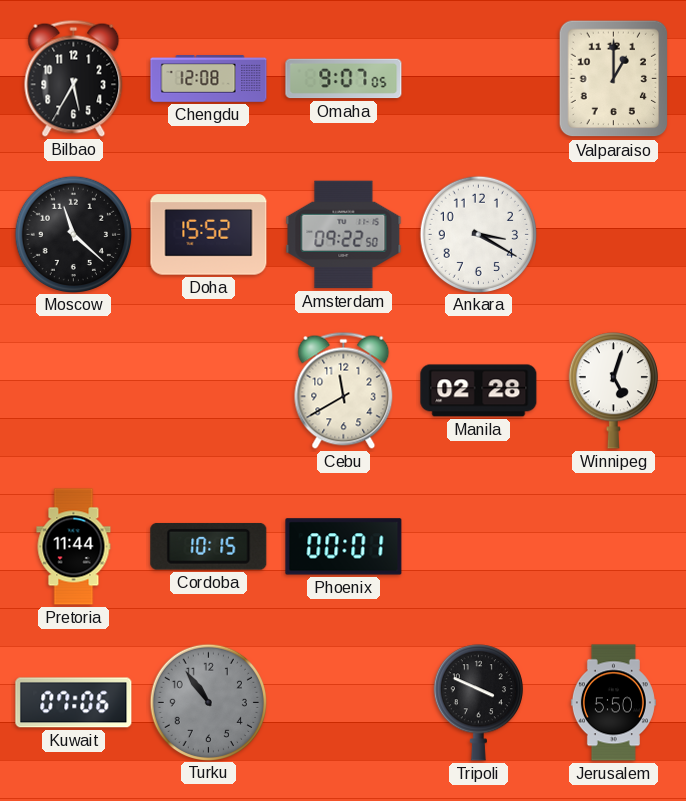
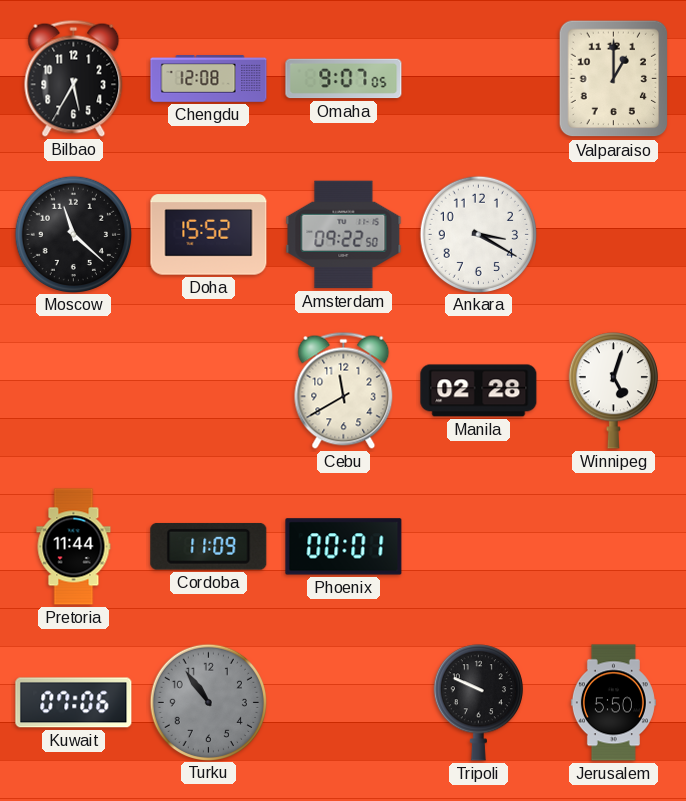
Cordoba: 10:15 -> 11:09
Tripoli: 3:49 -> 9:49
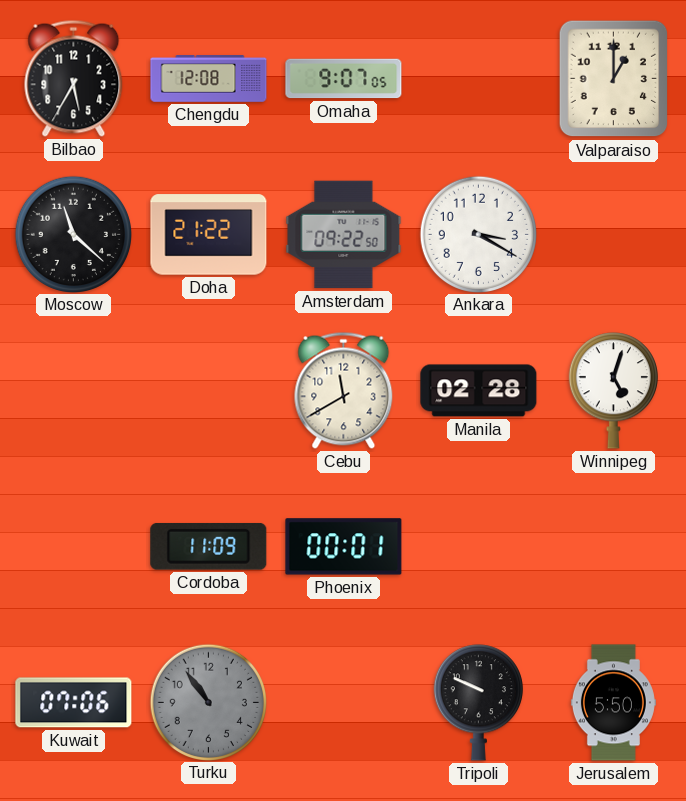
Doha: 15:52 -> 21:22
Pretoria: 11:44 -> none
